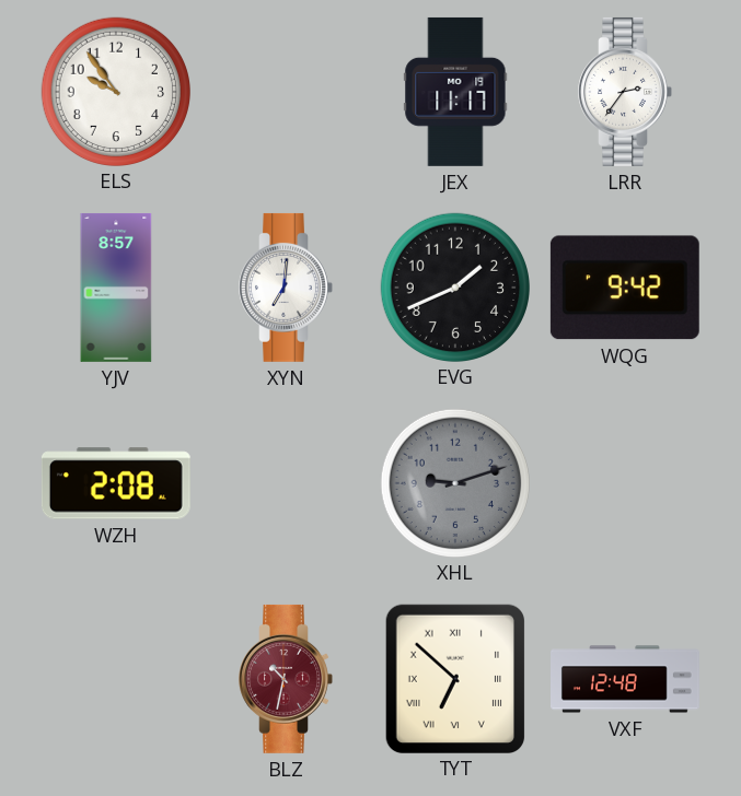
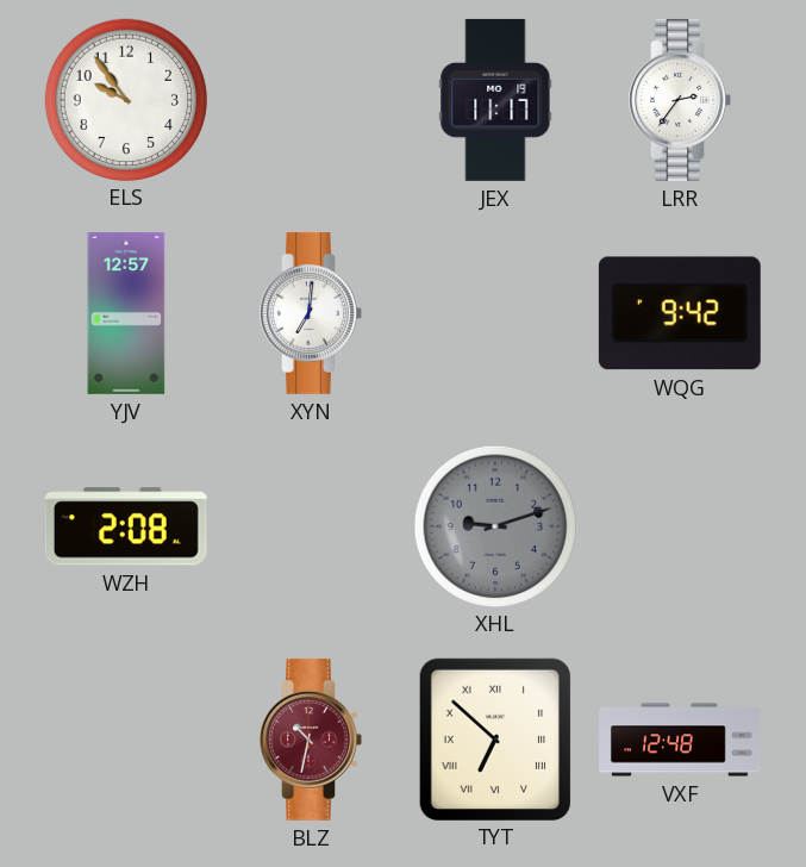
YJV: 8:57 -> 12:57
EVG: 1:41 -> none
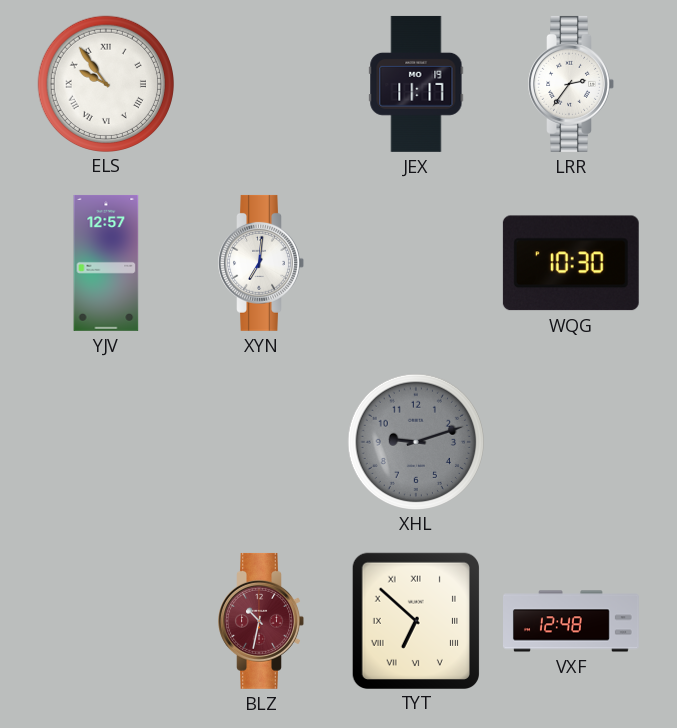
ELS numerals: Arabic -> Roman
WQG: 9:42 -> 10:30
WZH: 2:08 -> none
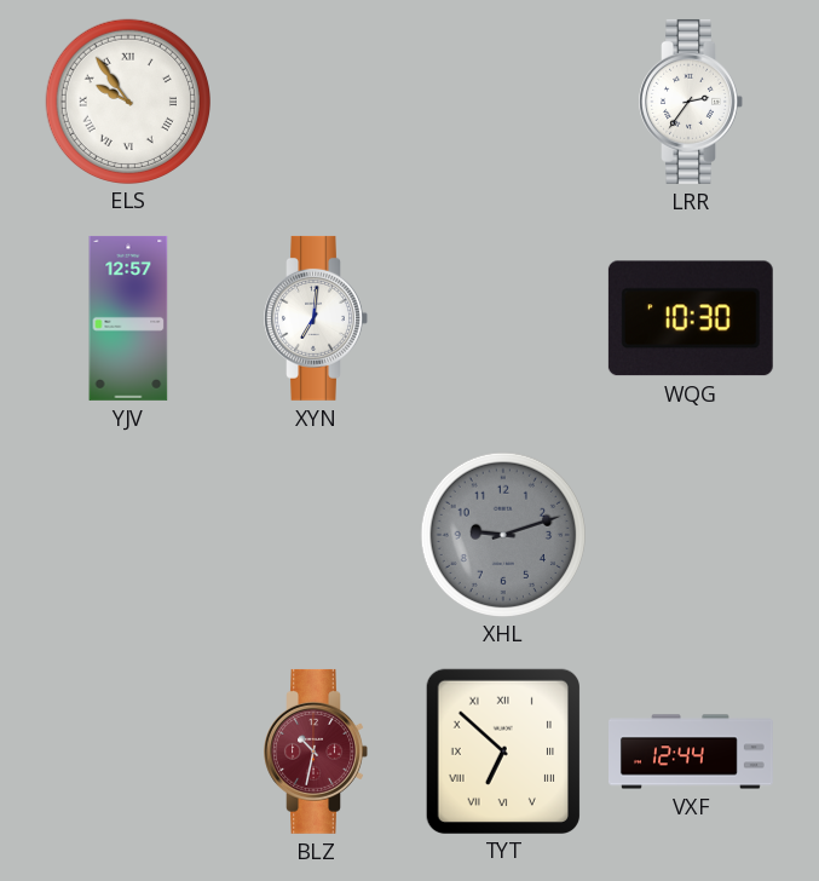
JEX: 11:17 -> none
VXF: 12:48 -> 12:44
